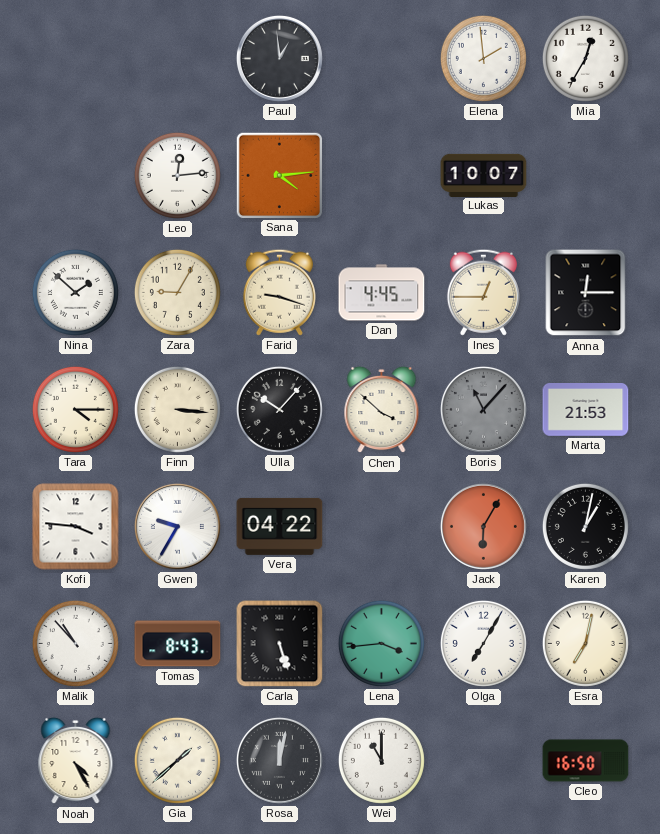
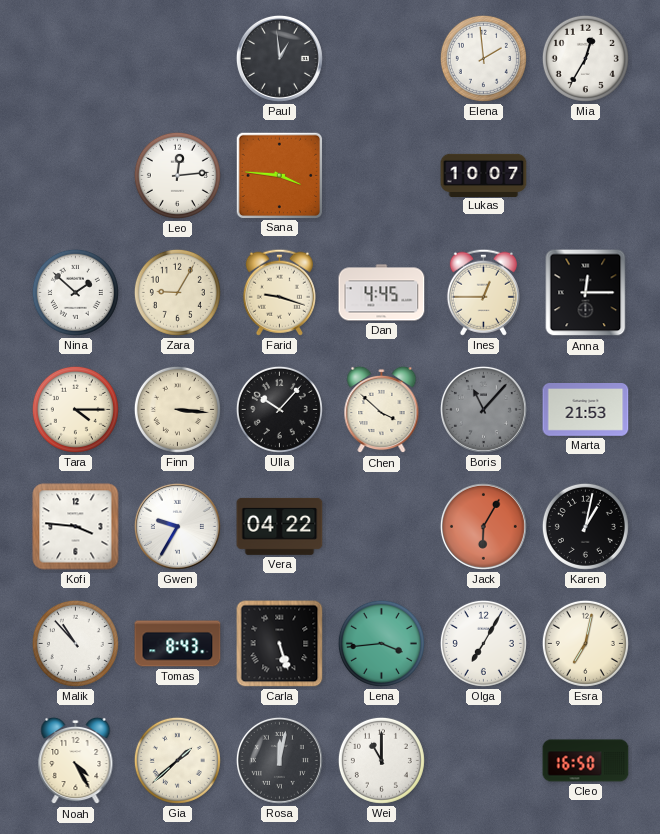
Sana: 4:14 -> 3:46
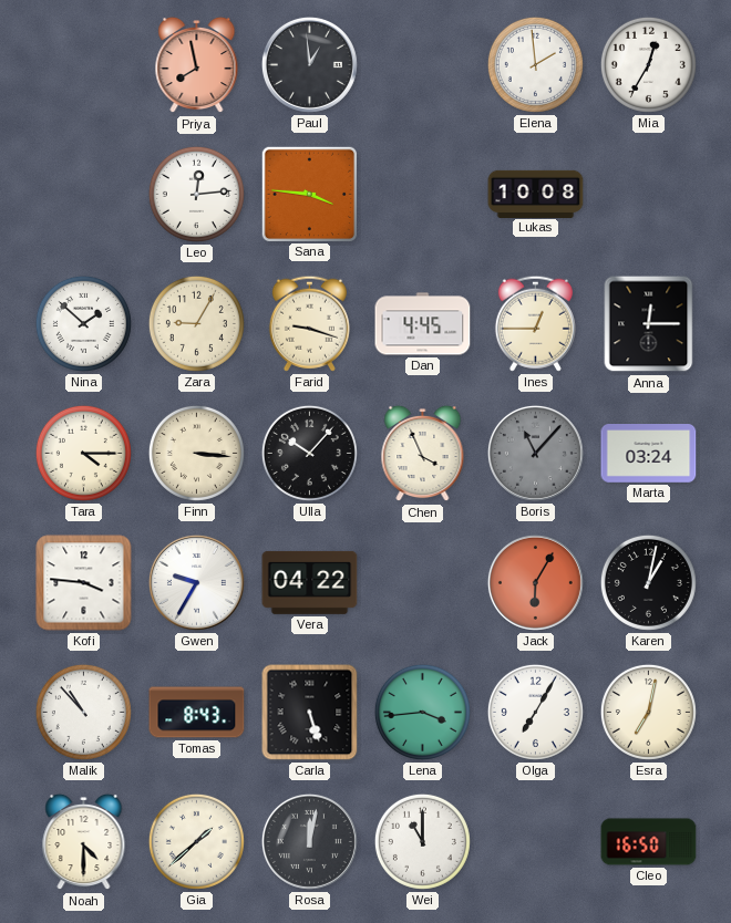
Priya: none -> 7:58
Lukas: 10:07 -> 10:08
Chen: 3:52 -> 3:56
Marta: 21:53 -> 03:24
Noah: 4:25 -> 4:30
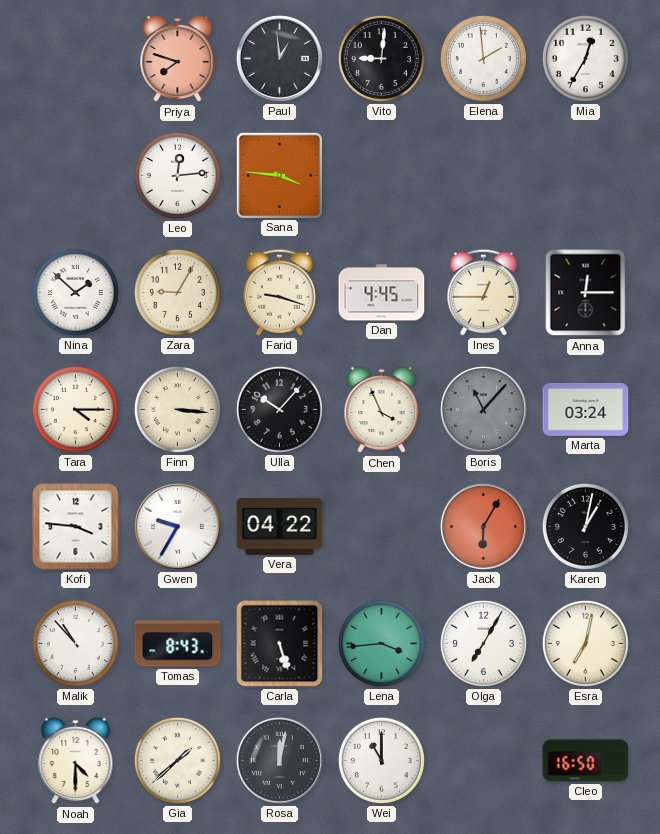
Priya: 7:58 -> 7:48
Vito: none -> 9:01
Lukas: 10:08 -> none
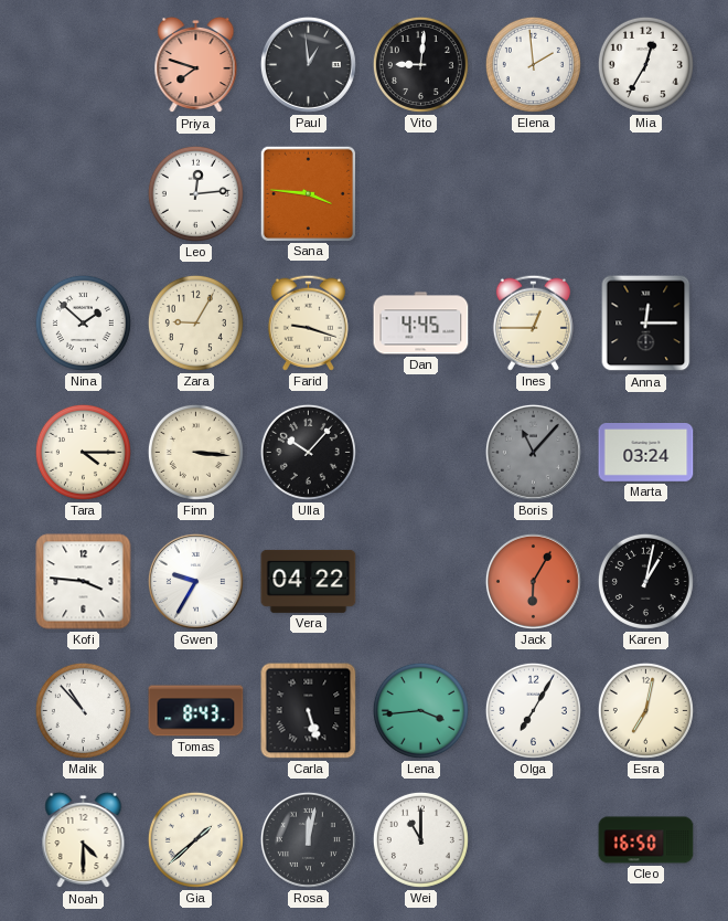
Chen: 3:56 -> none
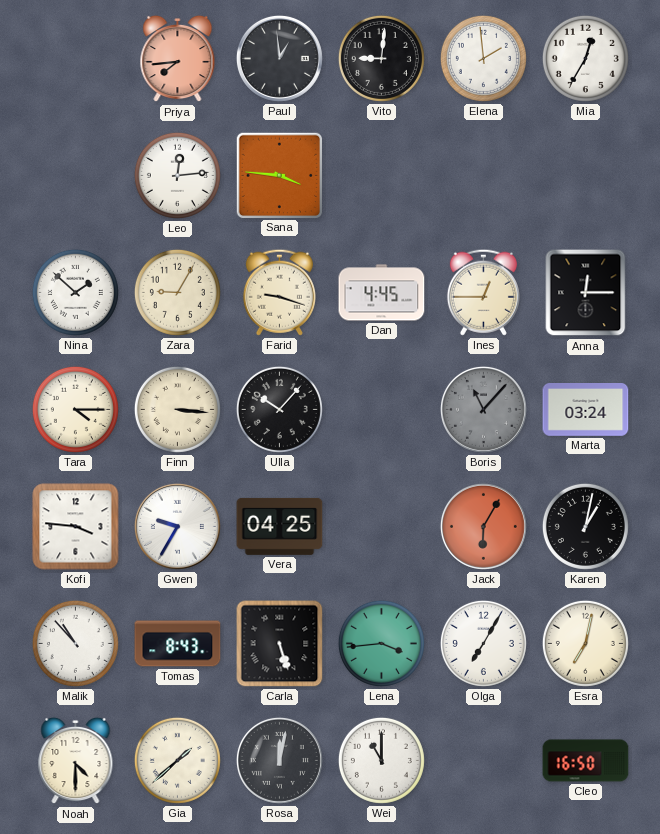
Priya: 7:48 -> 7:44
Vera: 04:22 -> 04:25
